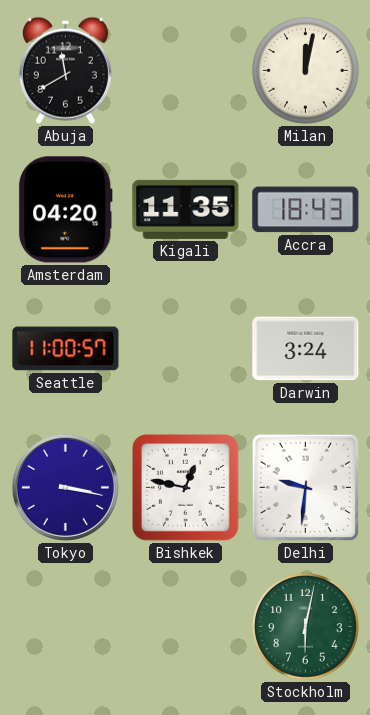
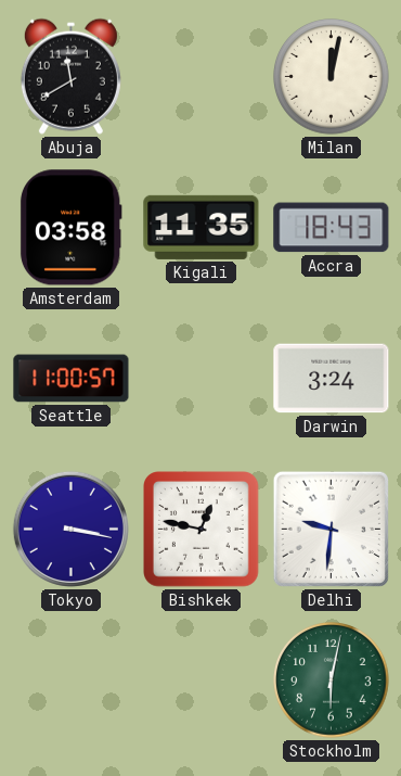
Amsterdam: 04:20 -> 03:58
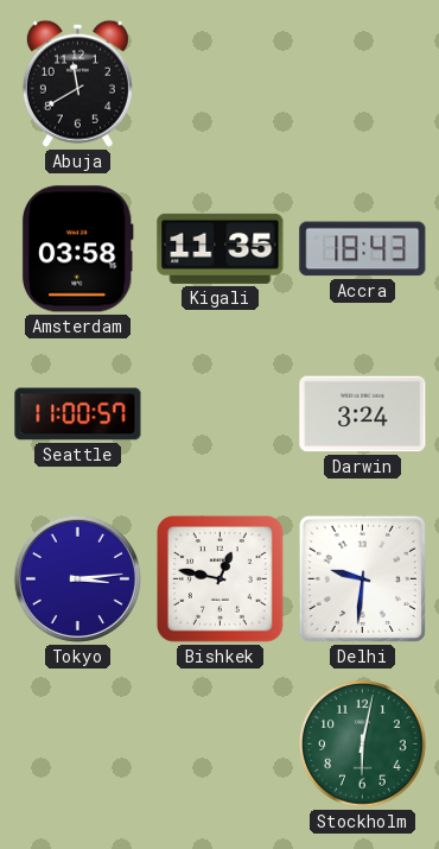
Milan: 12:02 -> none
Tokyo: 3:17 -> 3:14
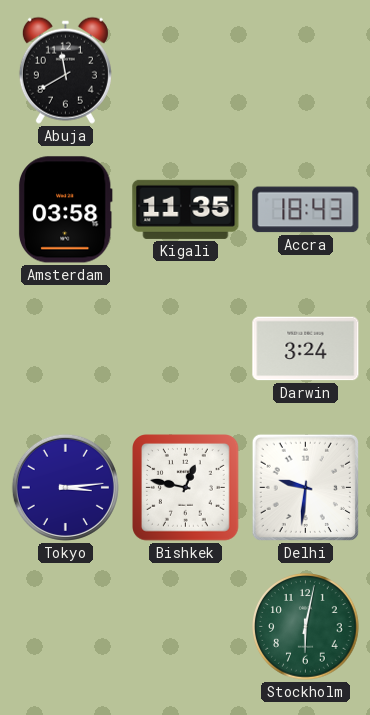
Seattle: 11:00 -> none
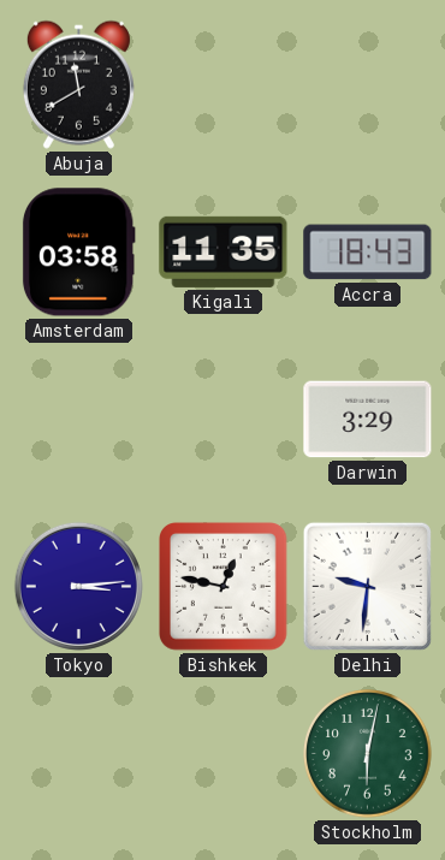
Darwin: 3:24 -> 3:29
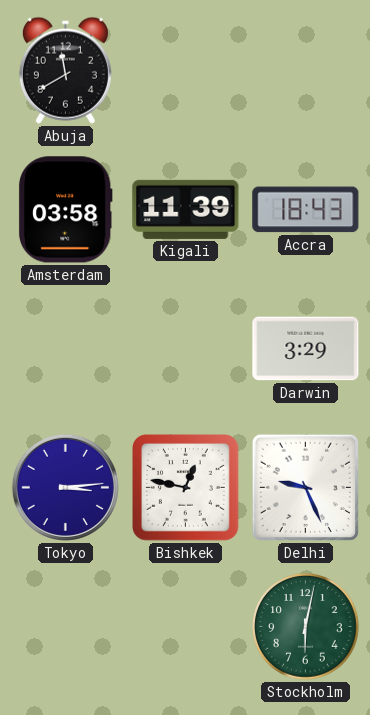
Kigali: 11:35 -> 11:39
Delhi: 9:31 -> 9:26
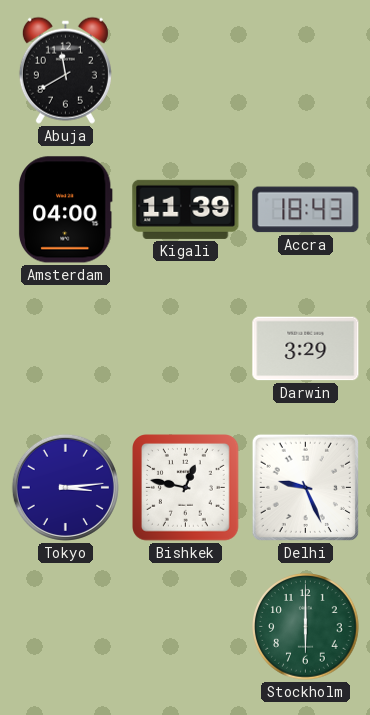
Amsterdam: 03:58 -> 04:00
Stockholm: 6:02 -> 6:00
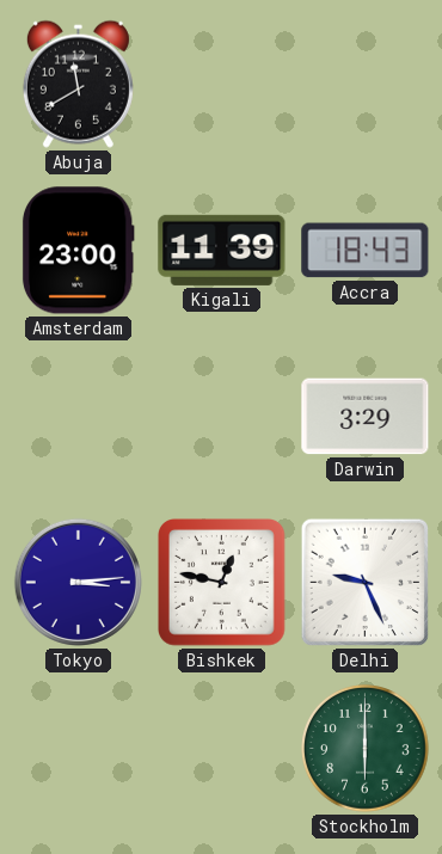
Amsterdam: 04:00 -> 23:00
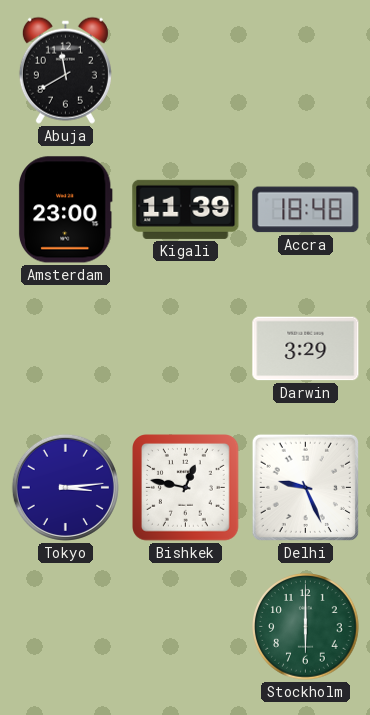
Accra: 18:43 -> 18:48
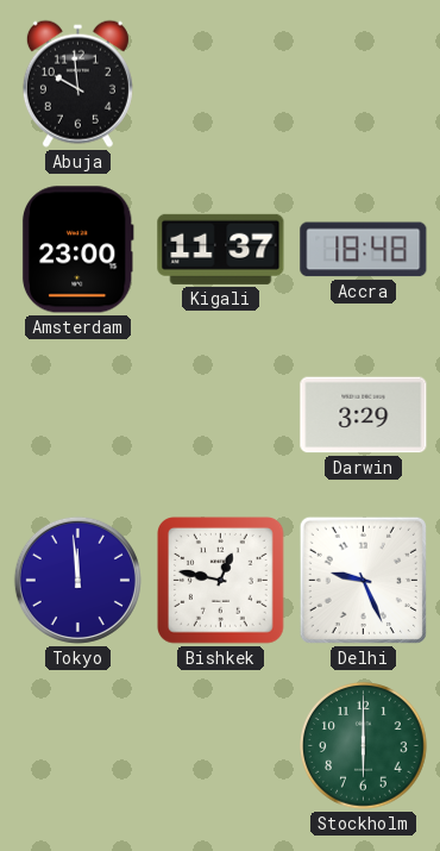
Abuja: 11:40 -> 9:59
Kigali: 11:39 -> 11:37
Tokyo: 3:14 -> 11:59
